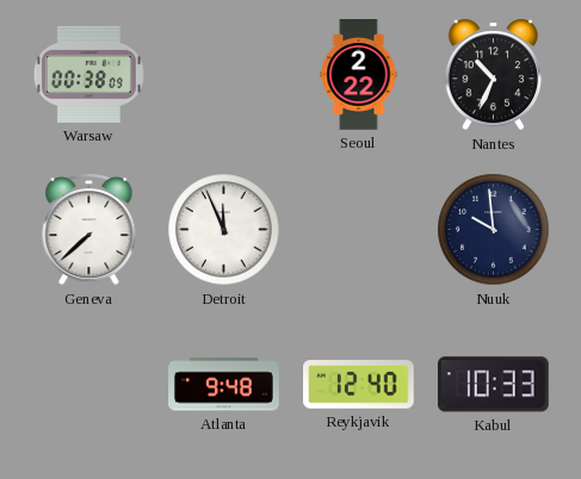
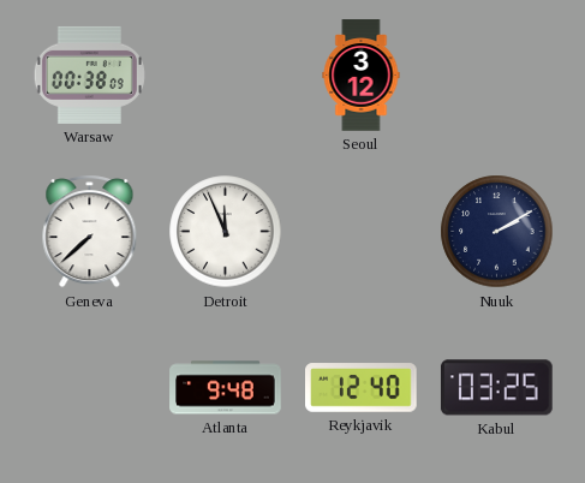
Seoul: 2:22 -> 3:12
Nantes: 10:34 -> none
Nuuk: 9:59 -> 2:10
Kabul: 10:33 -> 03:25
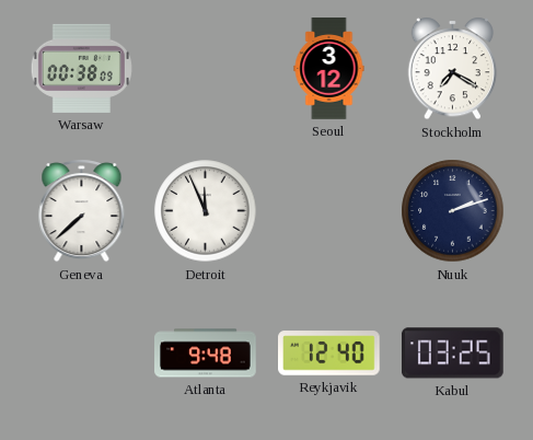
Stockholm: none -> 7:20
Nuuk: 2:10 -> 2:12
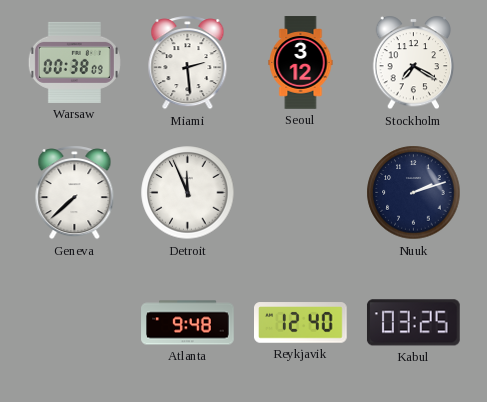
Miami: none -> 2:29
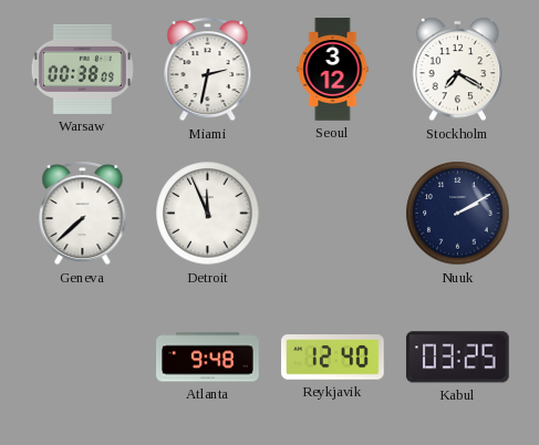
Miami: 2:29 -> 2:32
Nuuk: 2:12 -> 2:10
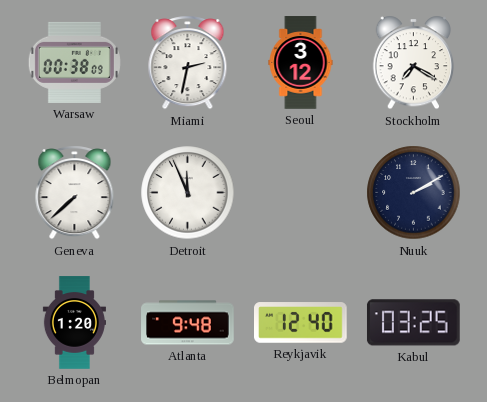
Belmopan: none -> 1:20
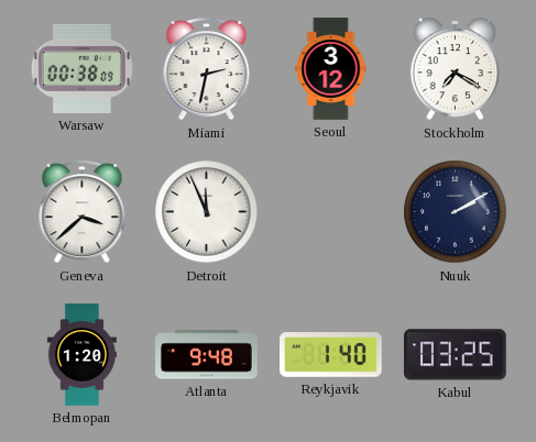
Geneva: 7:38 -> 3:38
Reykjavik: 12:40 -> 1:40
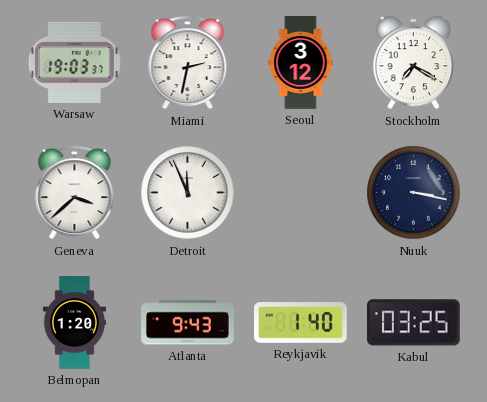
Warsaw: 00:38 -> 19:03
Nuuk: 2:10 -> 3:17
Atlanta: 9:48 -> 9:43
